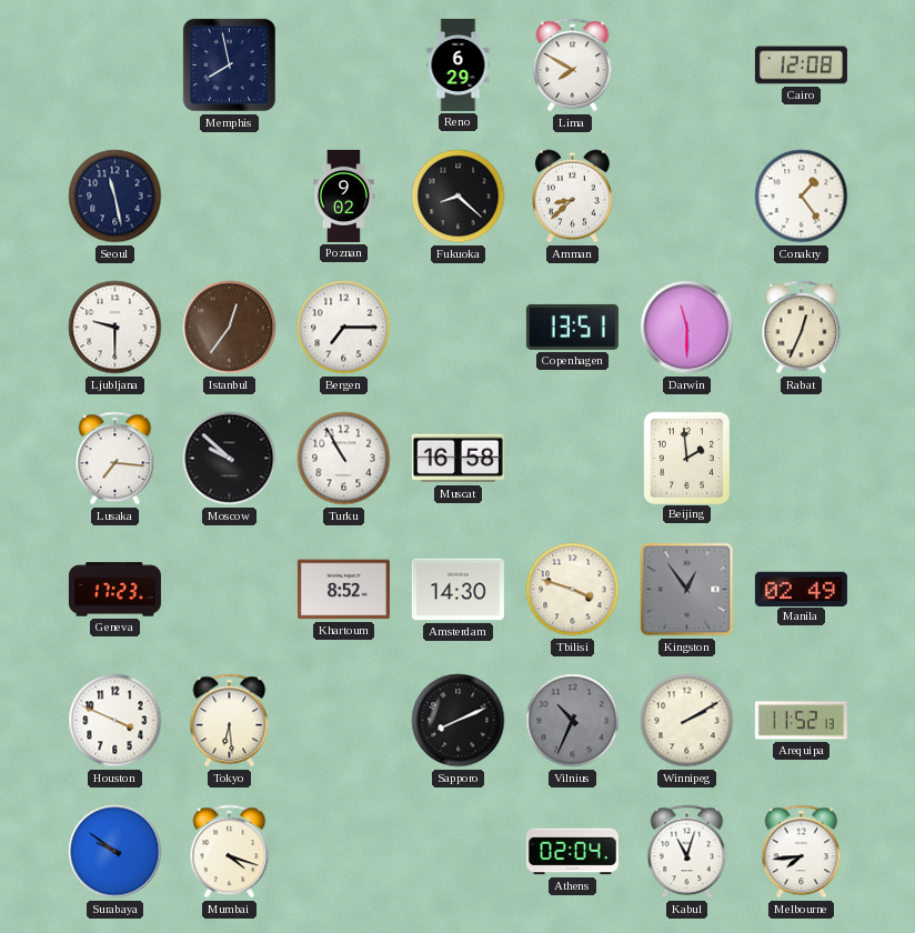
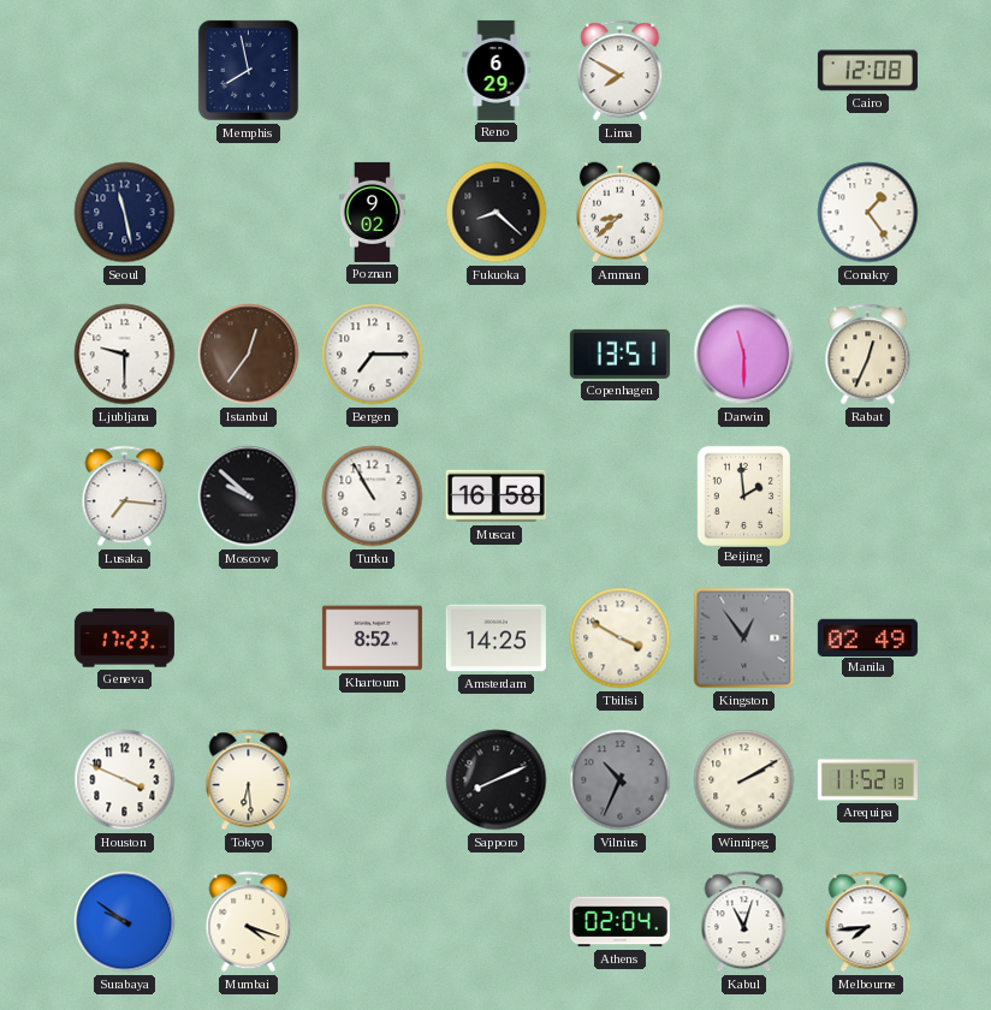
Amsterdam: 14:30 -> 14:25
Tbilisi: 3:48 -> 3:50
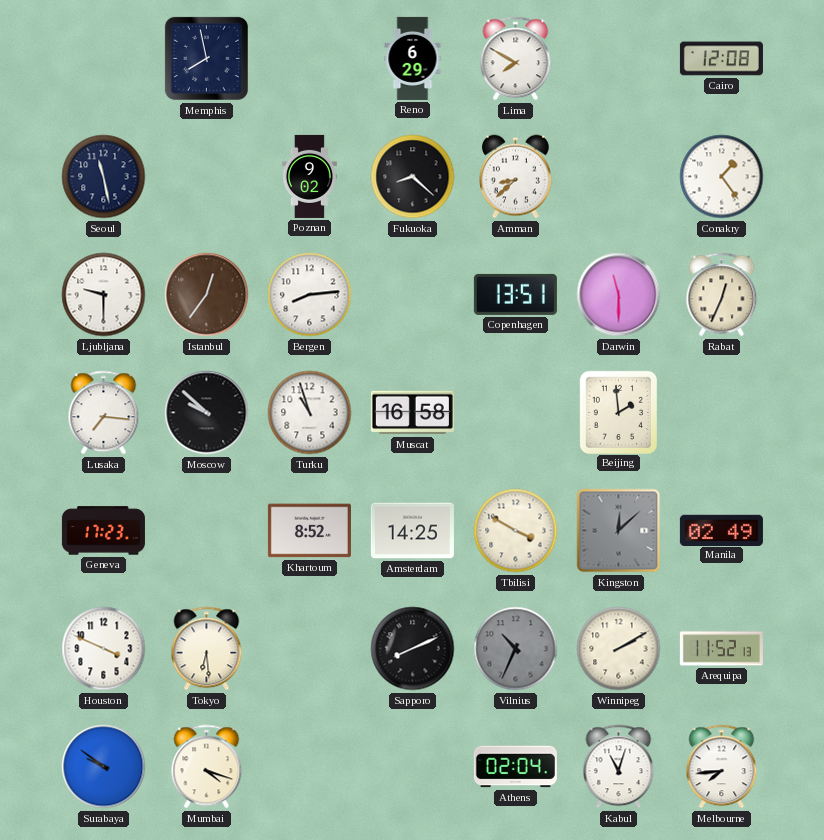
Bergen: 7:15 -> 8:14
Turku: 10:55 -> 10:57
Kingston: 12:54 -> 12:08
